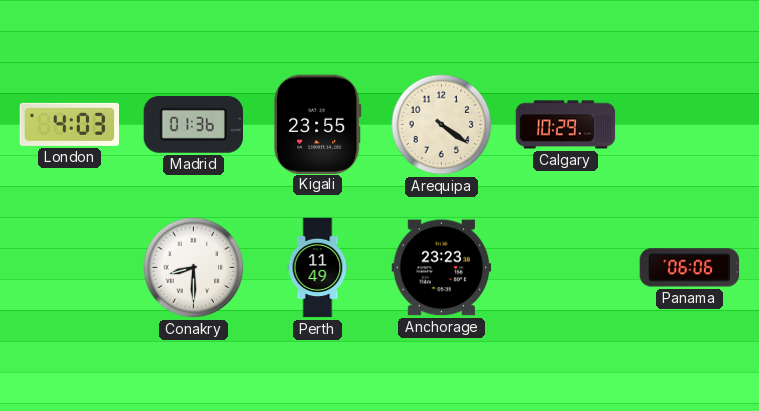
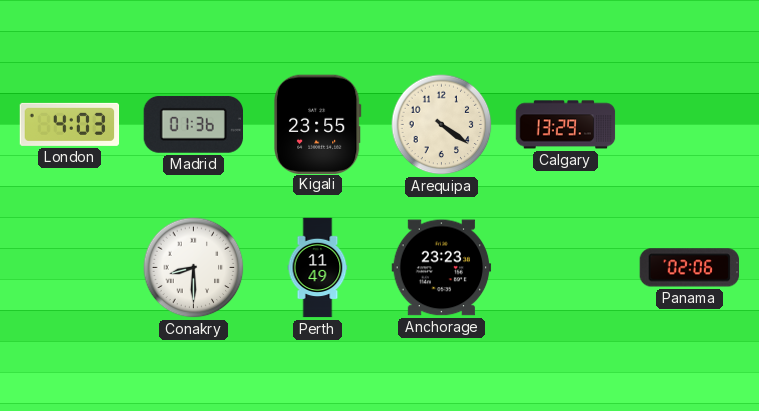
Calgary: 10:29 -> 13:29
Panama: 06:06 -> 02:06
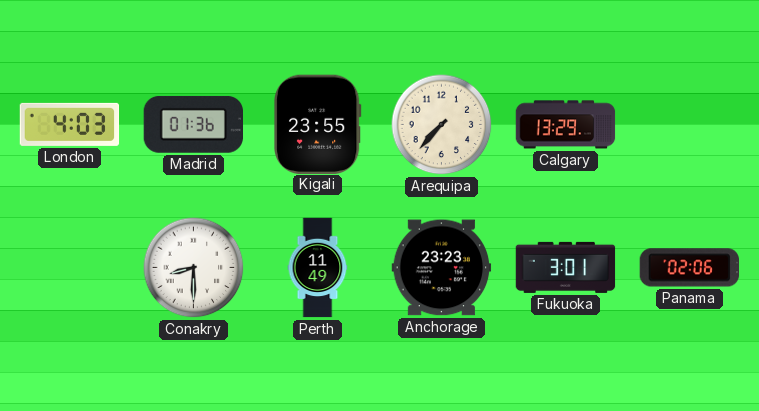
Arequipa: 4:21 -> 7:37
Fukuoka: none -> 3:01
